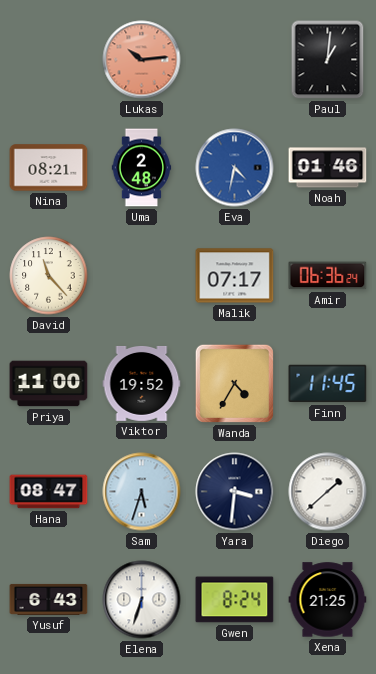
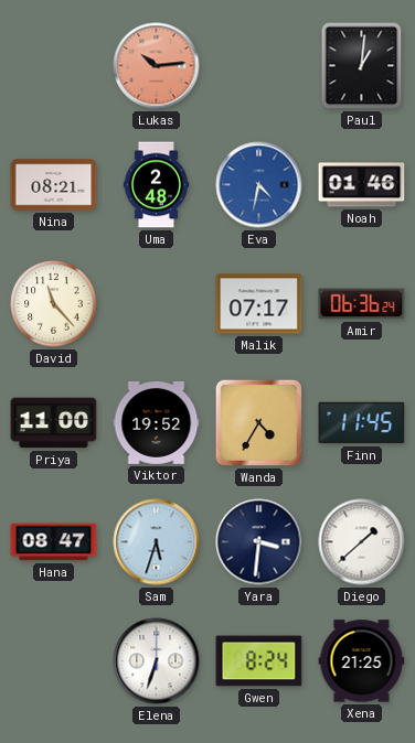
Yusuf: 6:43 -> none
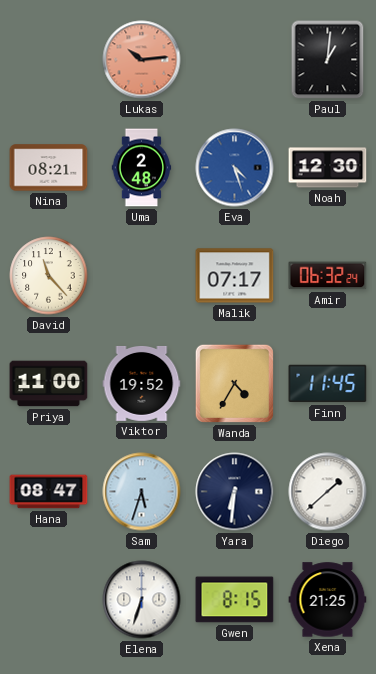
Eva: 4:32 -> 4:27
Noah: 01:46 -> 12:30
Amir: 06:36 -> 06:32
Yara: 3:31 -> 6:31
Gwen: 8:24 -> 8:15
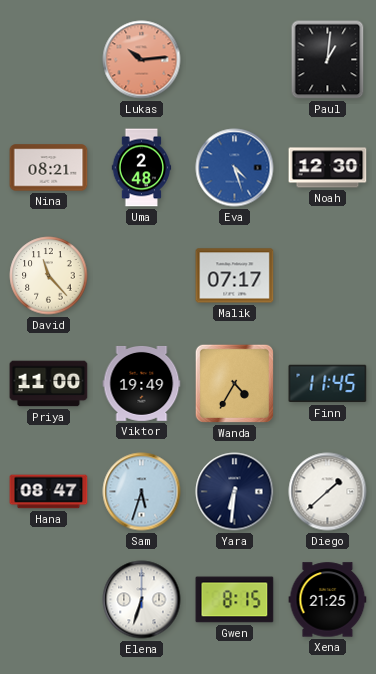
Amir: 06:32 -> none
Viktor: 19:52 -> 19:49
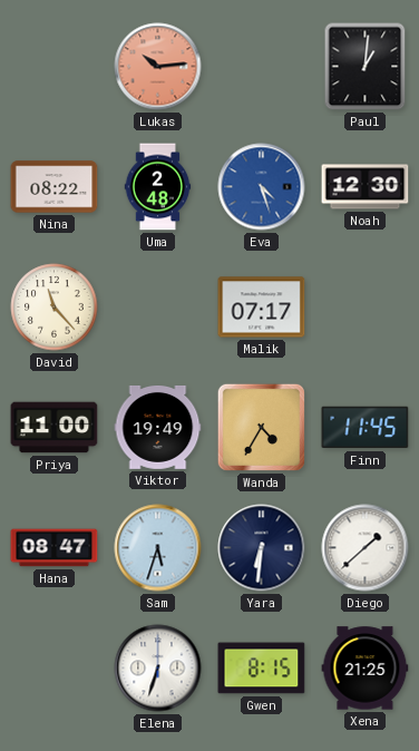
Nina: 08:21 -> 08:22
